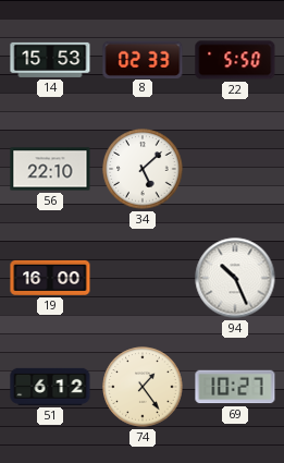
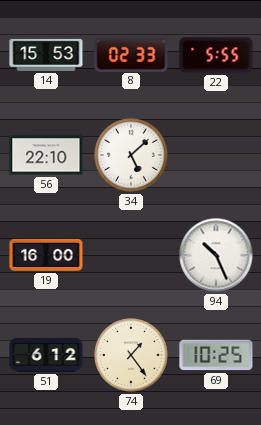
22: 5:50 -> 5:55
69: 10:27 -> 10:25
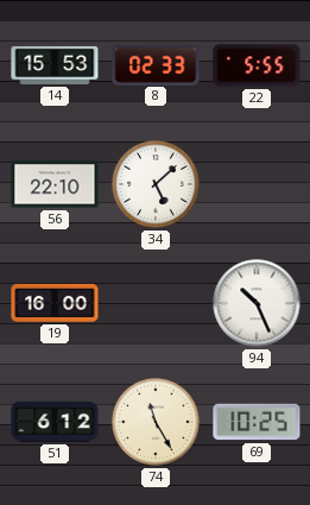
74: 1:24 -> 11:25
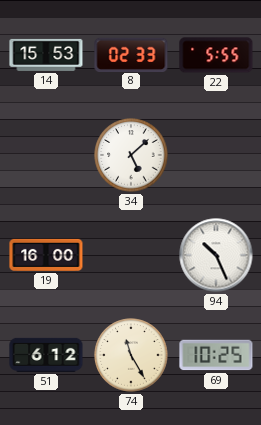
56: 22:10 -> none
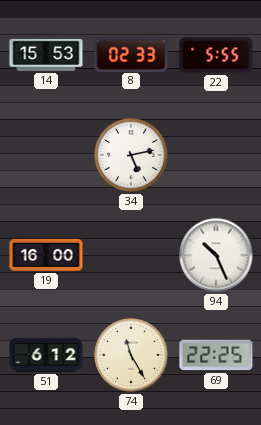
34: 5:08 -> 5:13
69: 10:25 -> 22:25
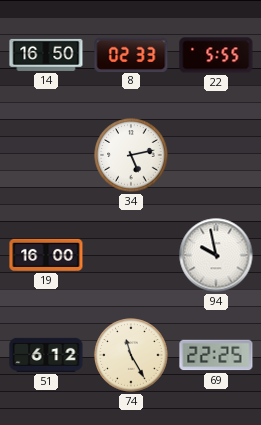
14: 15:53 -> 16:50
94: 10:26 -> 9:58
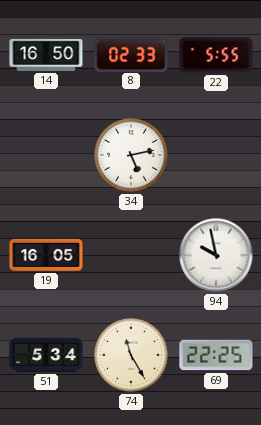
19: 16:00 -> 16:05
51: 6:12 -> 5:34
